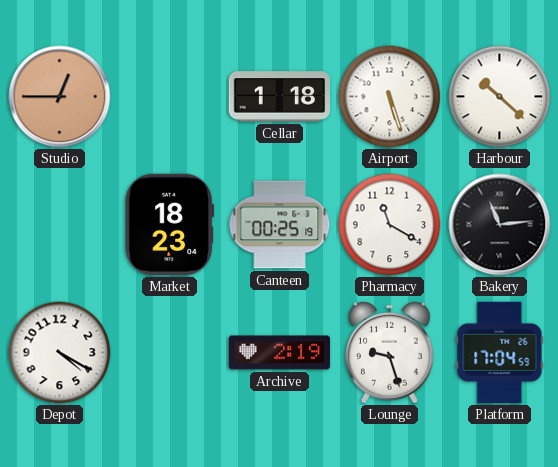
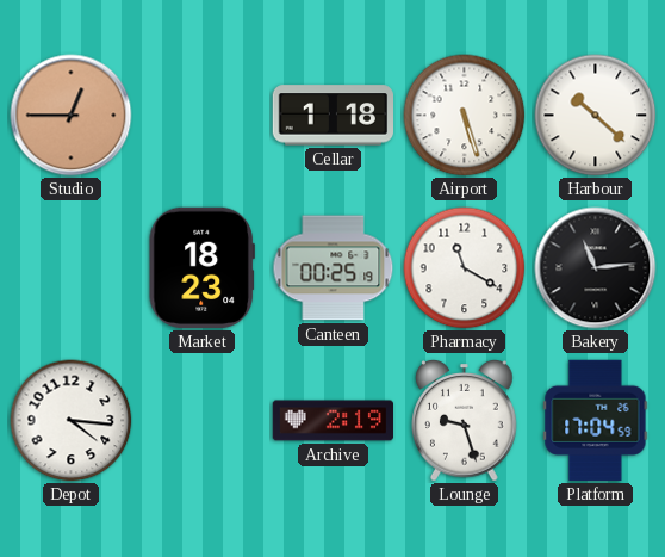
Depot: 4:20 -> 4:16
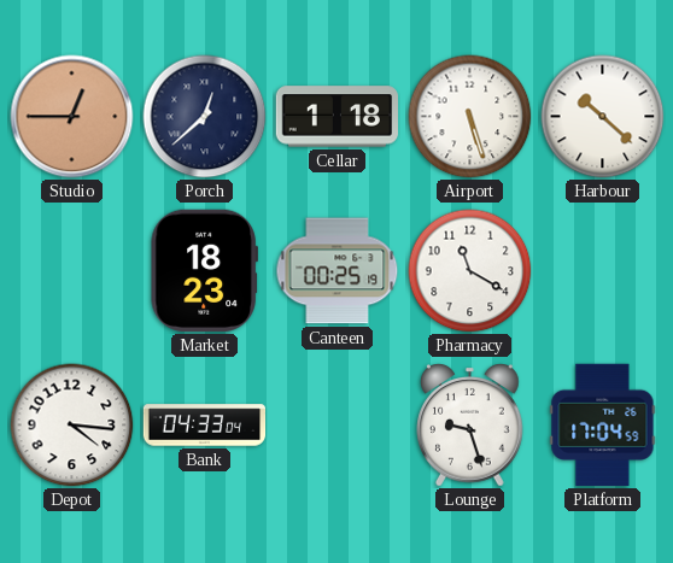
Porch: none -> 12:38
Bakery: 11:14 -> none
Bank: none -> 04:33
Archive: 2:19 -> none
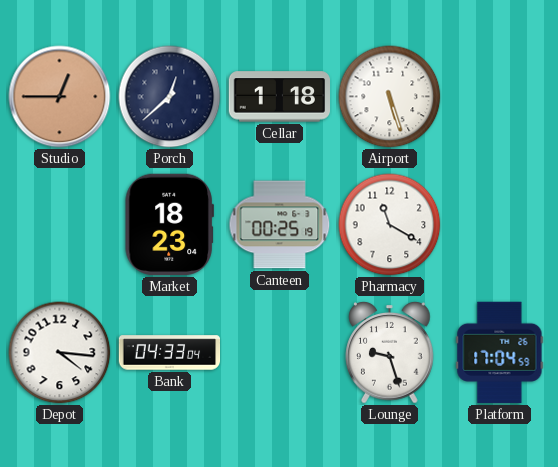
Harbour: 10:22 -> none
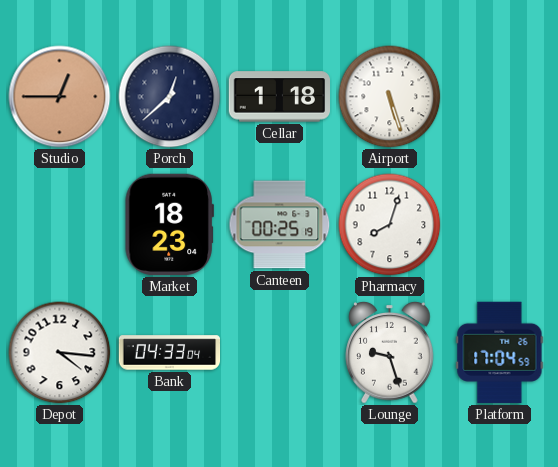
Pharmacy: 11:20 -> 8:03
